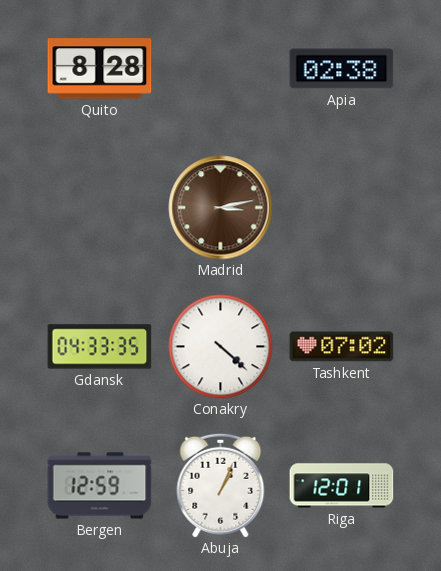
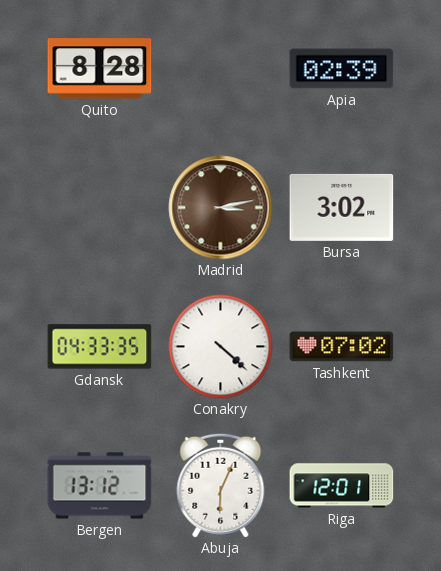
Apia: 02:38 -> 02:39
Bursa: none -> 3:02
Bergen: 12:59 -> 13:12
Abuja: 1:04 -> 6:04
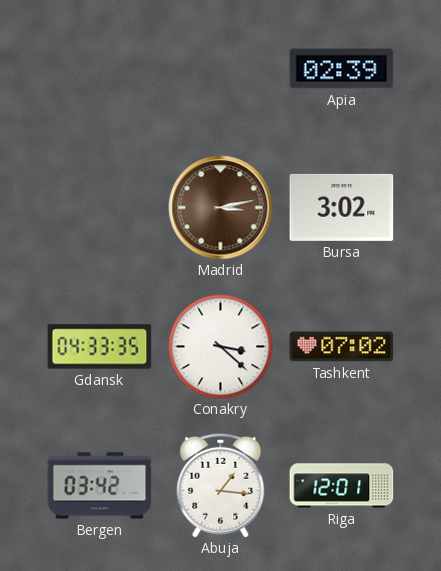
Quito: 8:28 -> none
Conakry: 4:22 -> 3:22
Bergen: 13:12 -> 03:42
Abuja: 6:04 -> 1:16
